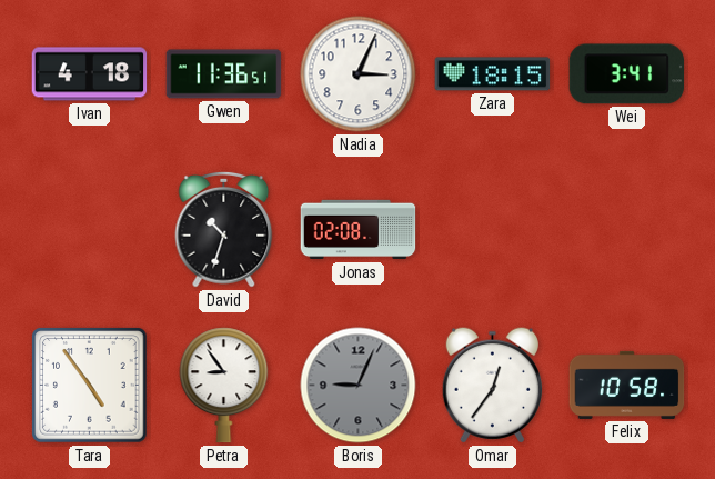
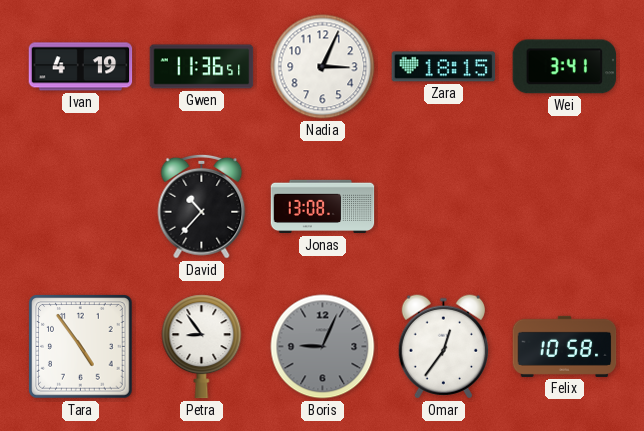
Ivan: 4:18 -> 4:19
David: 10:33 -> 10:37
Jonas: 02:08 -> 13:08
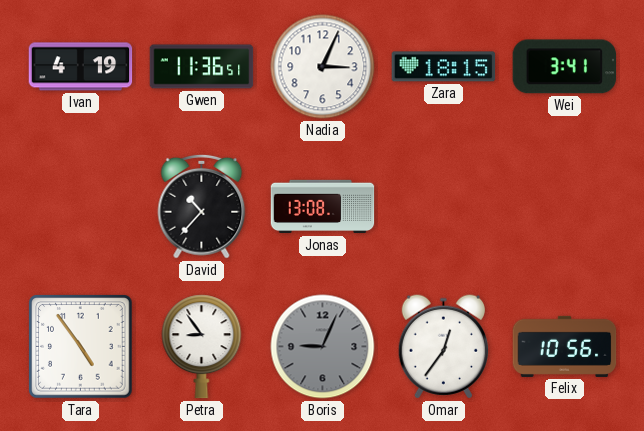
Felix: 10:58 -> 10:56
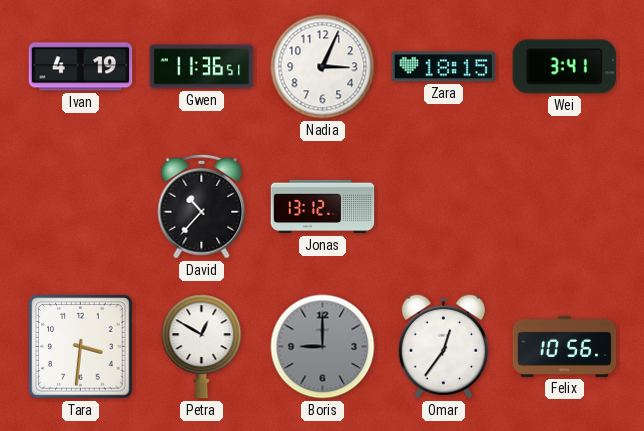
Jonas: 13:08 -> 13:12
Tara: 4:54 -> 3:31
Petra: 8:54 -> 12:50
Boris: 9:04 -> 9:00
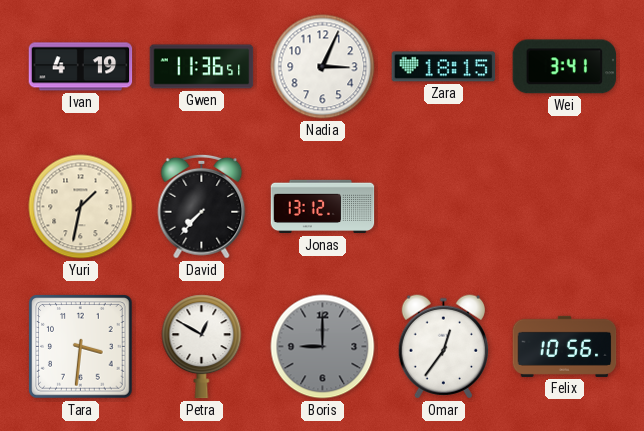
Yuri: none -> 1:32
David: 10:37 -> 7:37
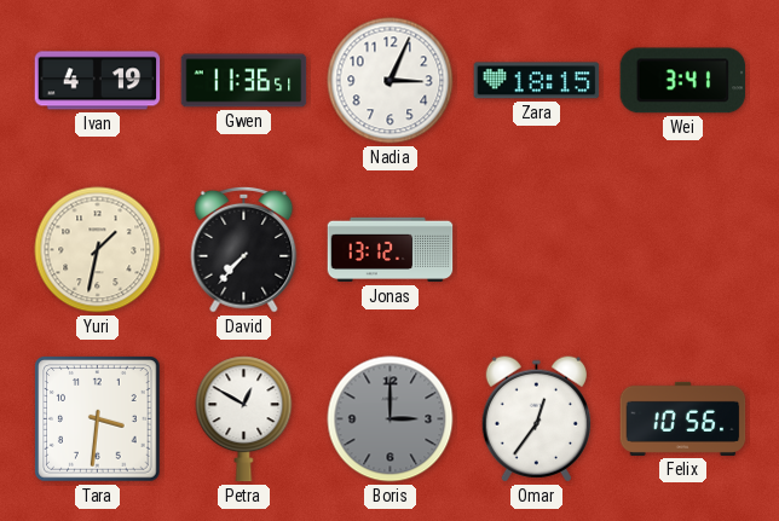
Boris: 9:00 -> 3:00
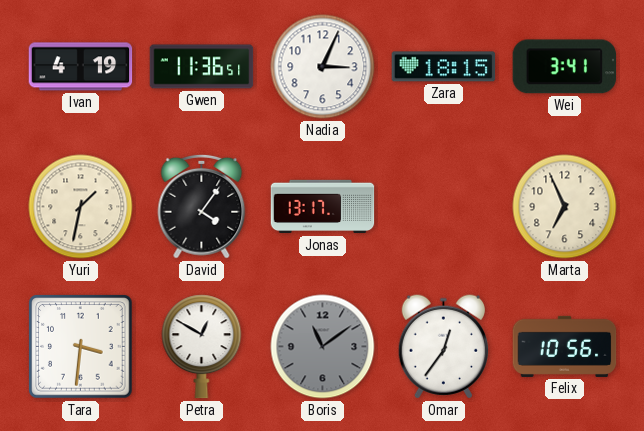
David: 7:37 -> 4:06
Jonas: 13:12 -> 13:17
Marta: none -> 6:56
Boris: 3:00 -> 11:09
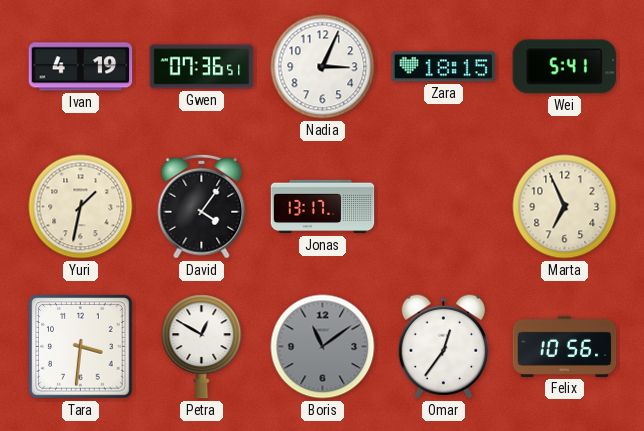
Gwen: 11:36 -> 07:36
Wei: 3:41 -> 5:41
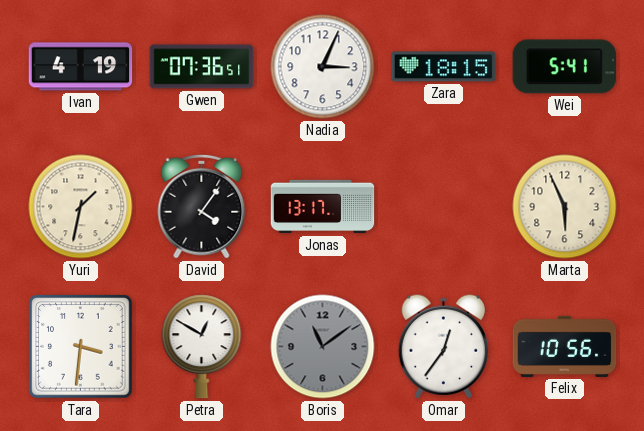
Marta: 6:56 -> 5:56
